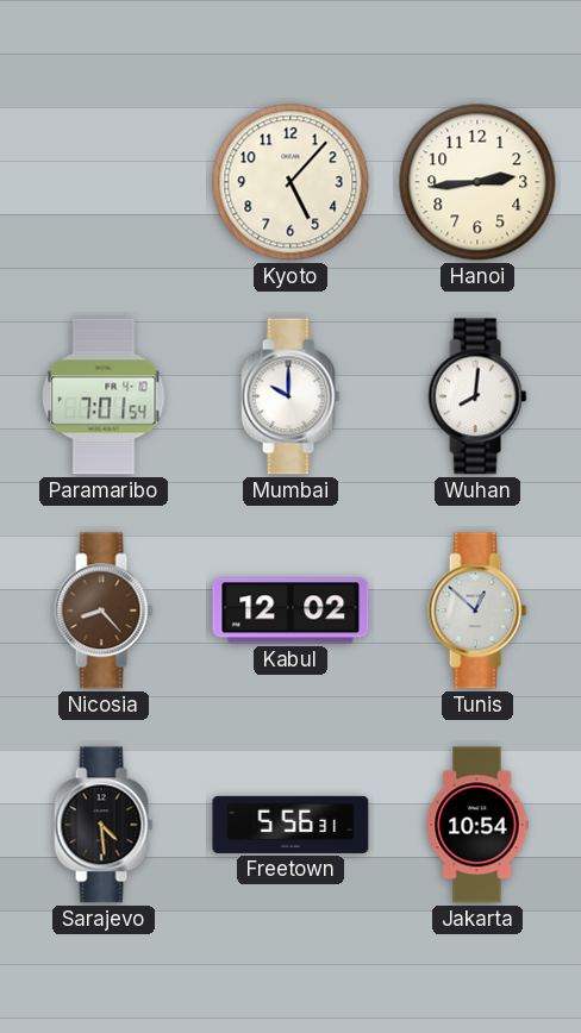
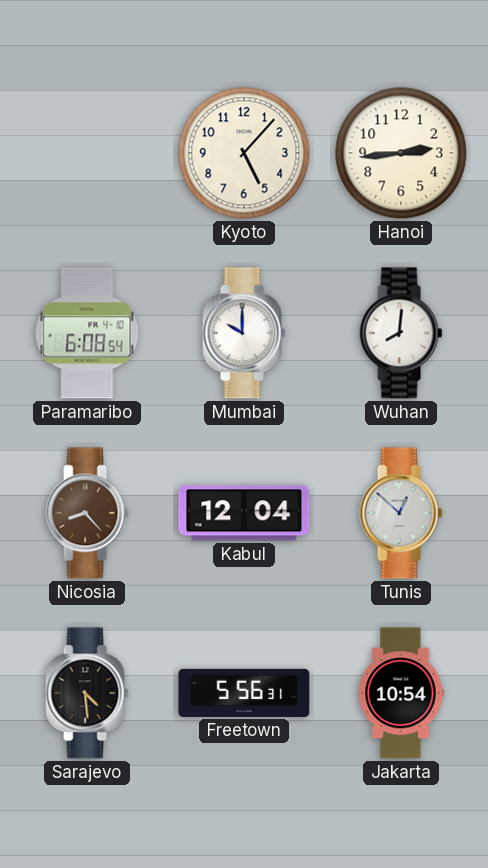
Paramaribo: 7:01 -> 6:08
Kabul: 12:02 -> 12:04
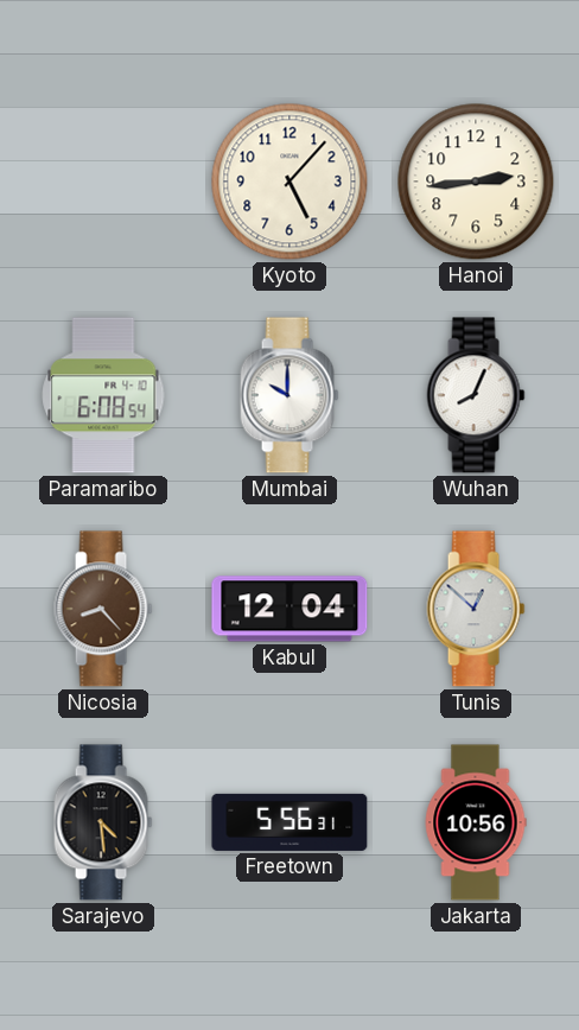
Wuhan: 8:01 -> 8:04
Jakarta: 10:54 -> 10:56
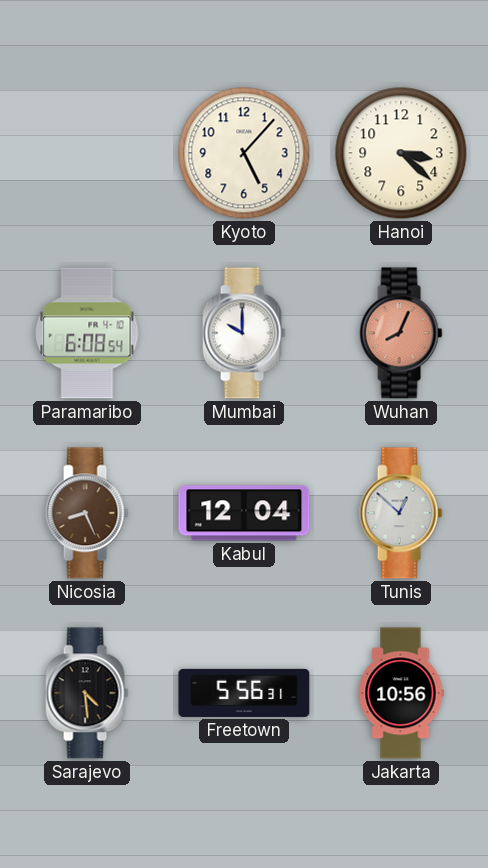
Hanoi: 2:44 -> 3:22
Wuhan dial: white -> salmon
Nicosia: 8:23 -> 8:26
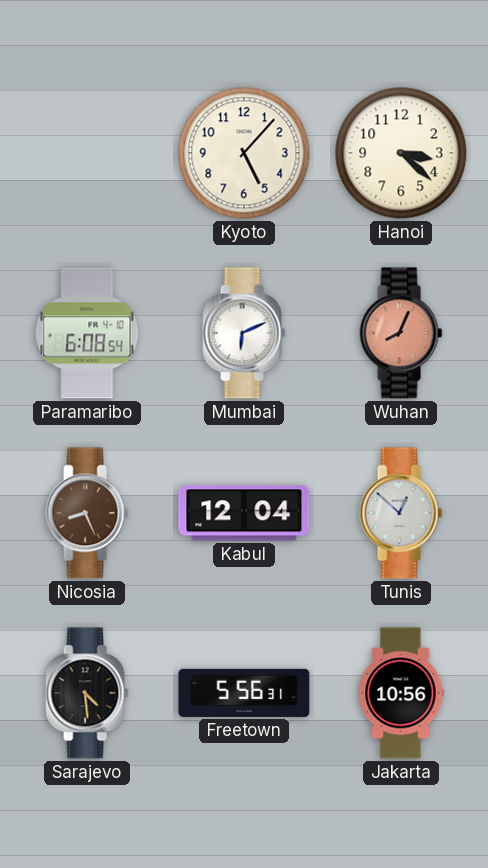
Mumbai: 10:00 -> 6:11
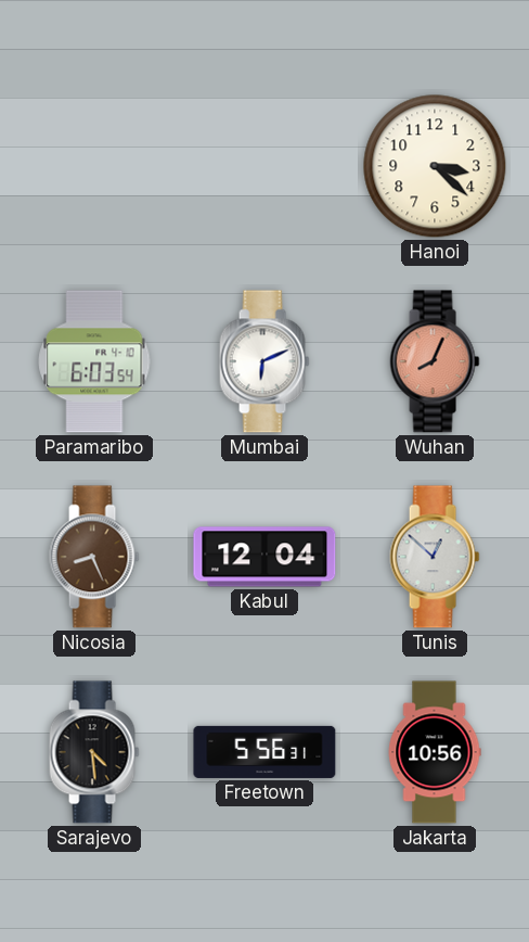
Kyoto: 5:07 -> none
Paramaribo: 6:08 -> 6:03
